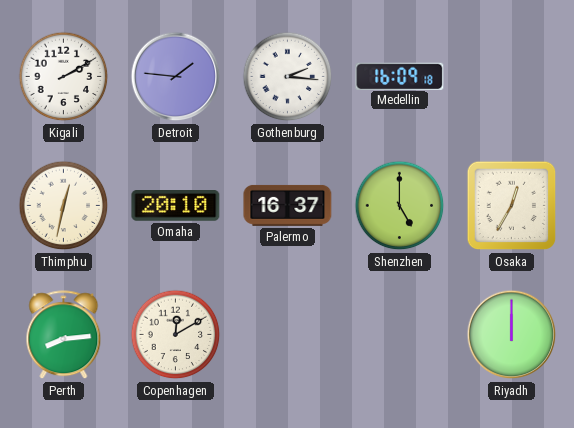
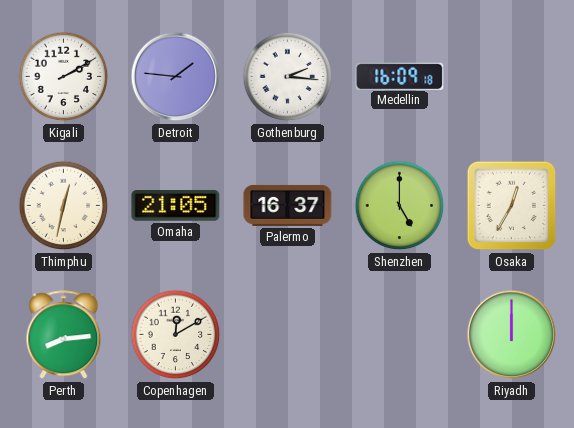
Omaha: 20:10 -> 21:05
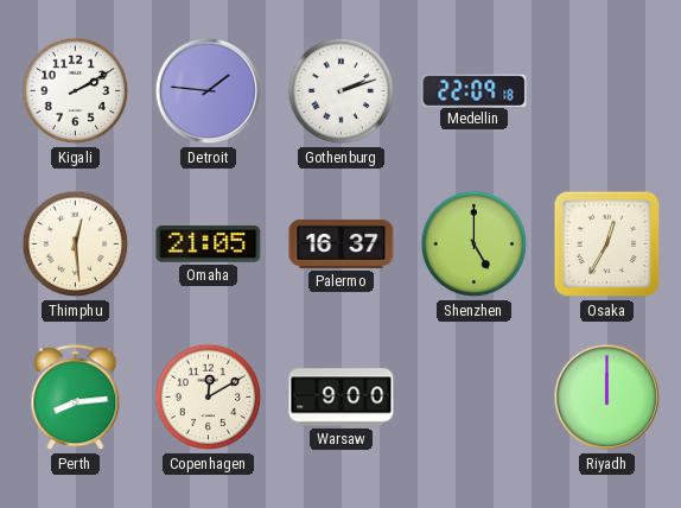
Gothenburg: 2:16 -> 2:12
Medellin: 16:09 -> 22:09
Thimphu: 12:32 -> 12:29
Warsaw: none -> 9:00
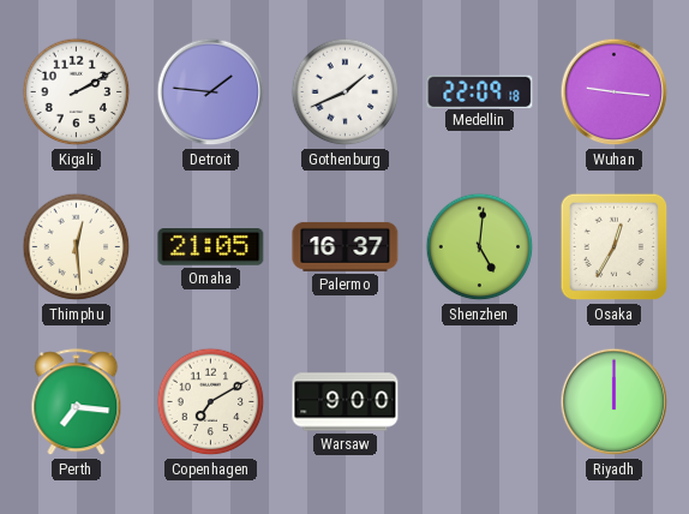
Gothenburg: 2:12 -> 1:41
Wuhan: none -> 9:16
Shenzhen: 5:00 -> 5:01
Perth: 8:14 -> 7:16
Copenhagen: 12:10 -> 7:10
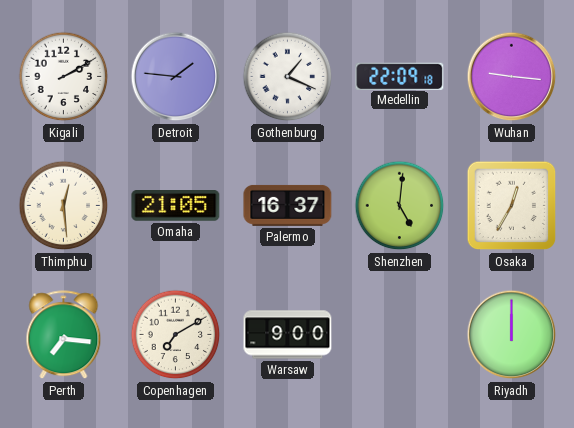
Gothenburg: 1:41 -> 1:19
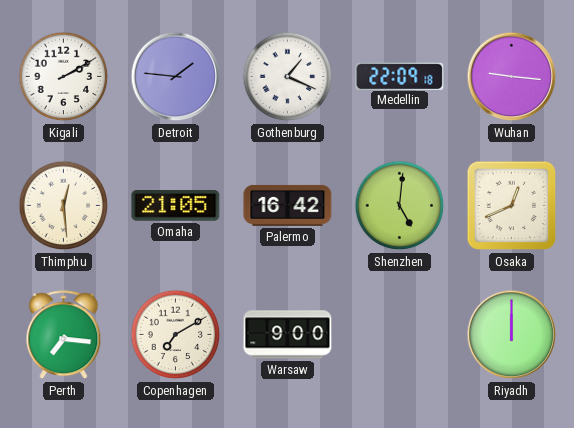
Palermo: 16:37 -> 16:42
Osaka: 12:35 -> 12:41
